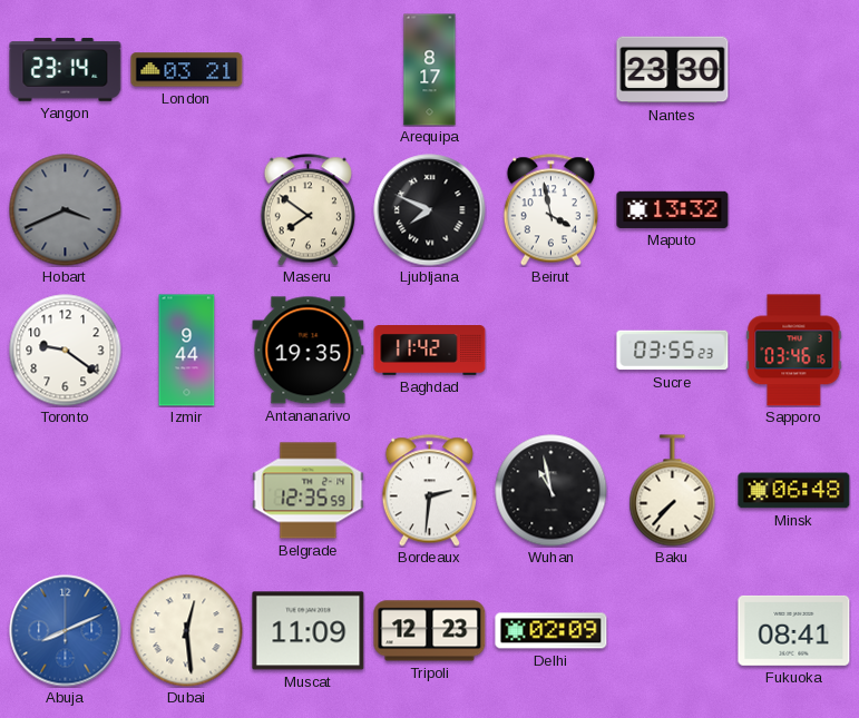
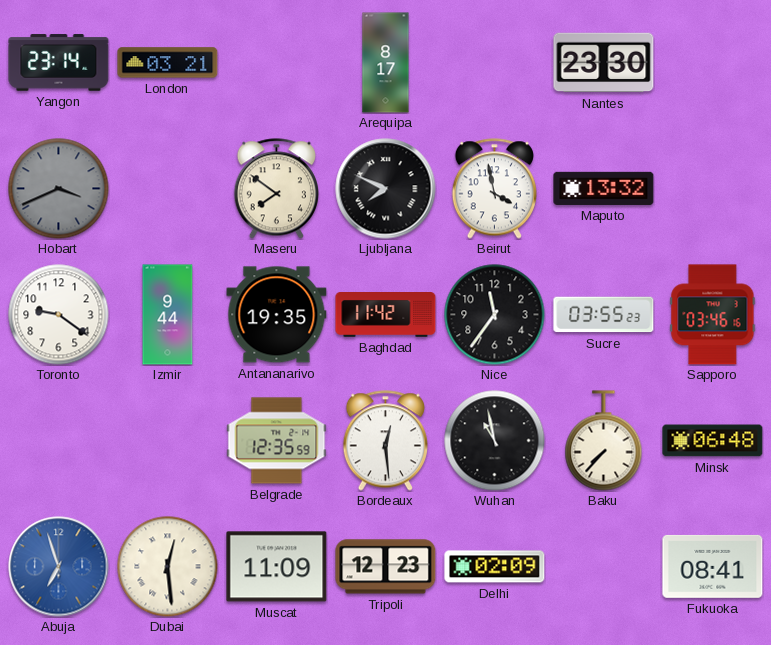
Nice: none -> 11:36
Bordeaux: 2:31 -> 12:29
Abuja: 8:11 -> 6:57
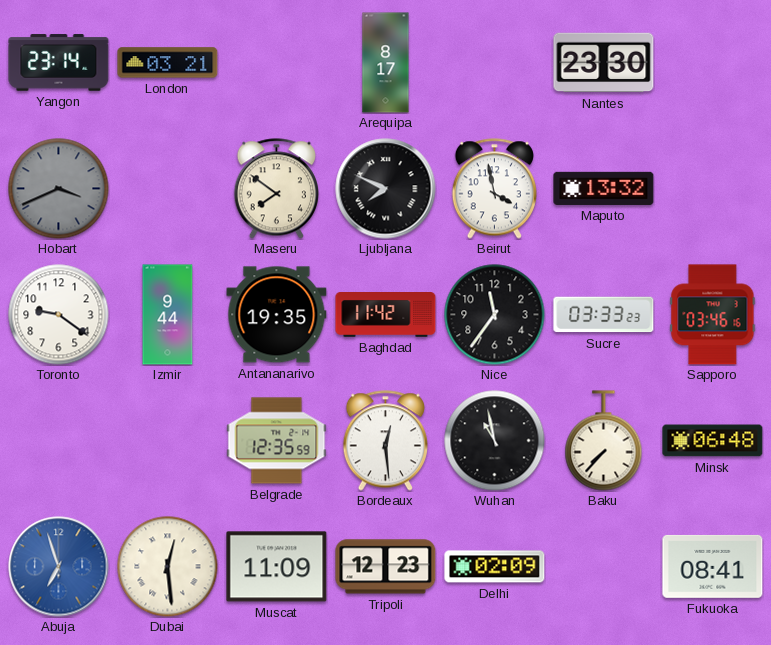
Sucre: 03:55 -> 03:33
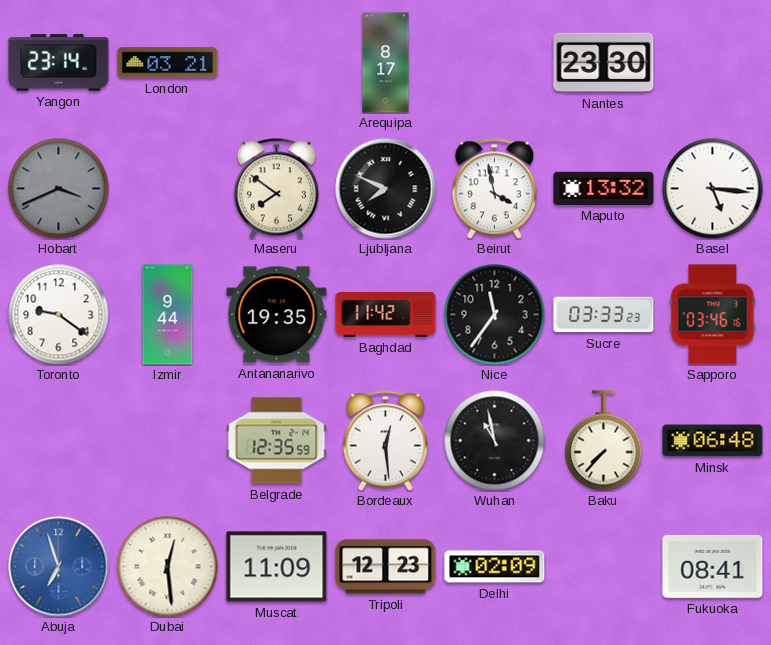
Basel: none -> 5:16
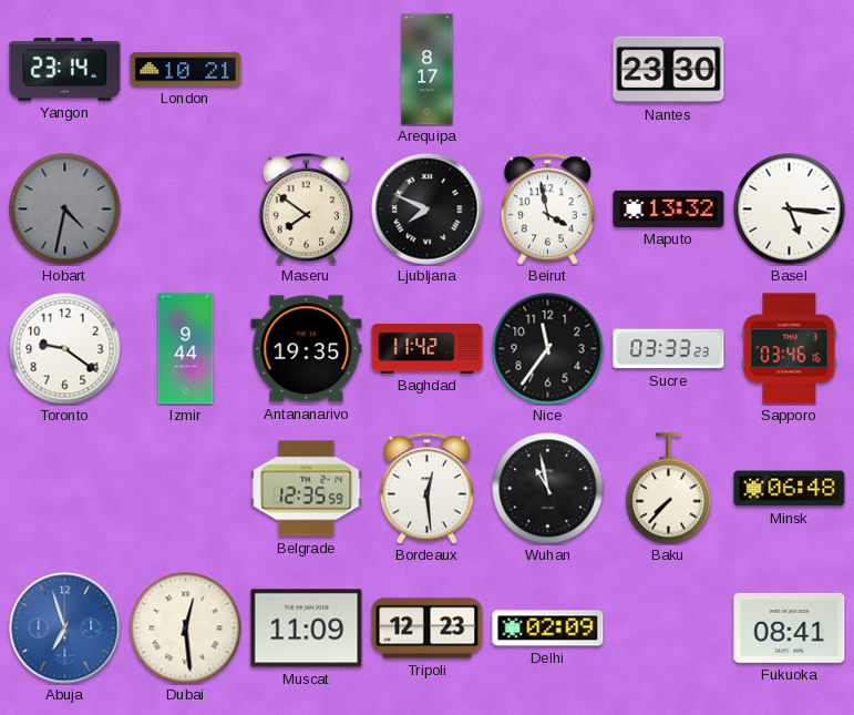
London: 03:21 -> 10:21
Hobart: 3:41 -> 4:32
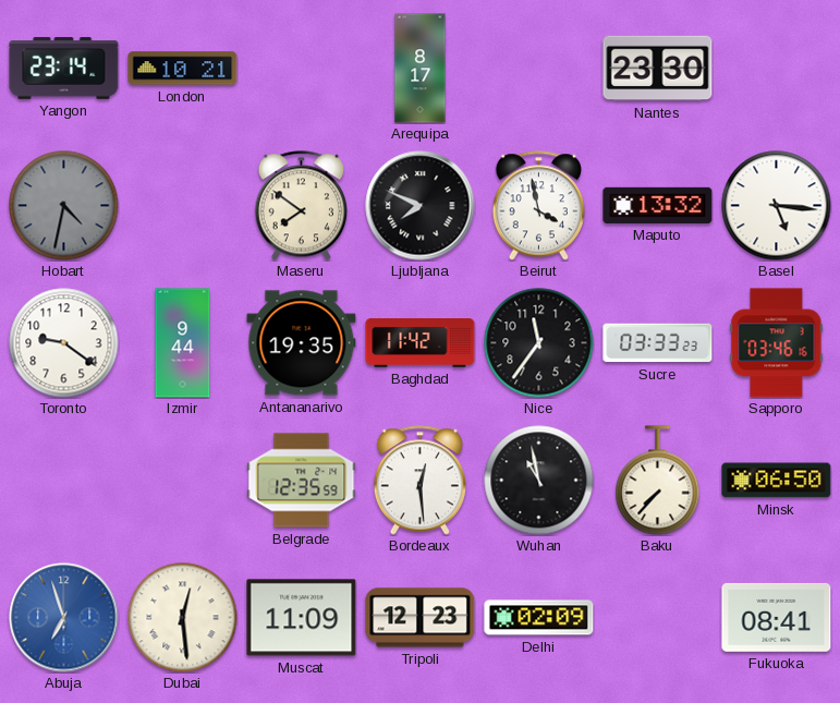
Minsk: 06:48 -> 06:50
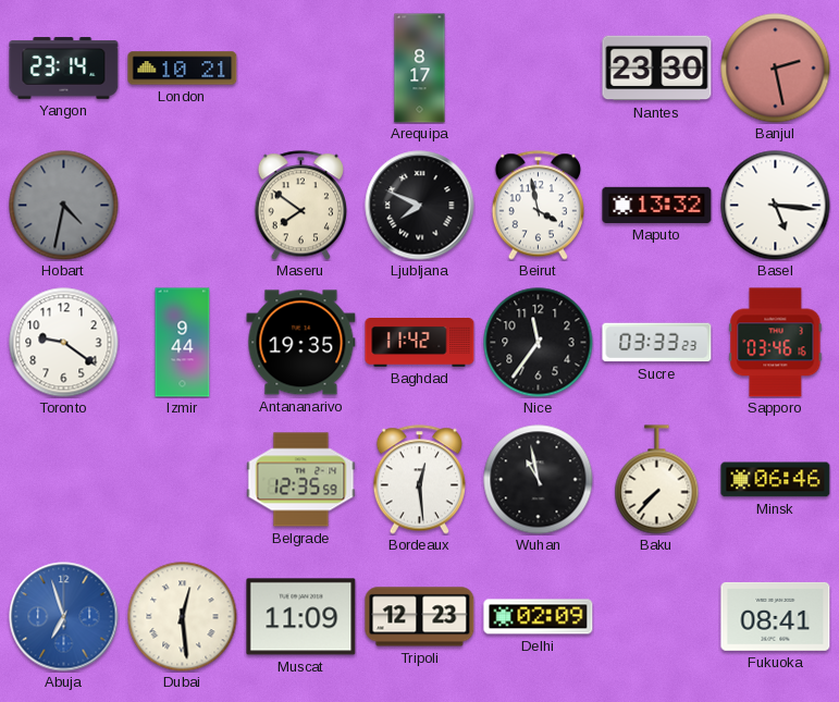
Banjul: none -> 2:28
Minsk: 06:50 -> 06:46
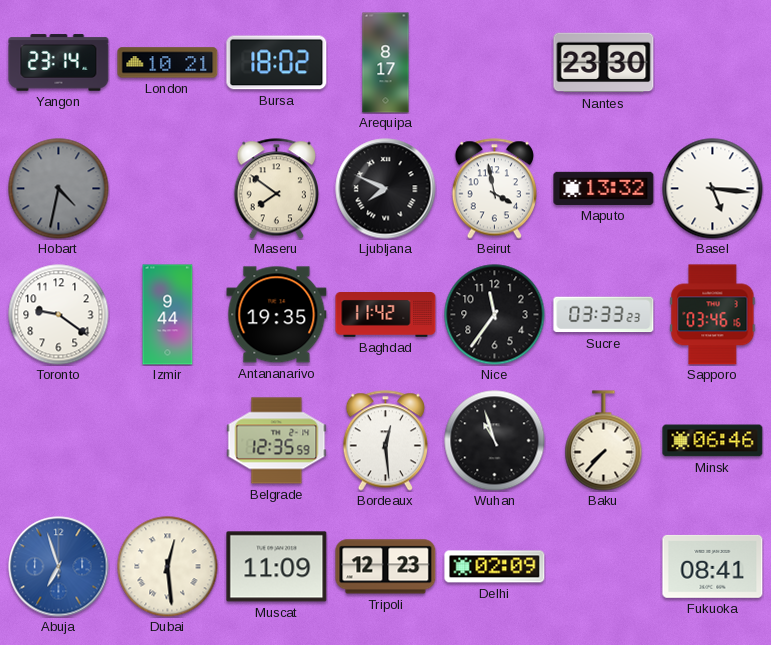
Bursa: none -> 18:02
Banjul: 2:28 -> none
Wuhan: 10:58 -> 10:57
